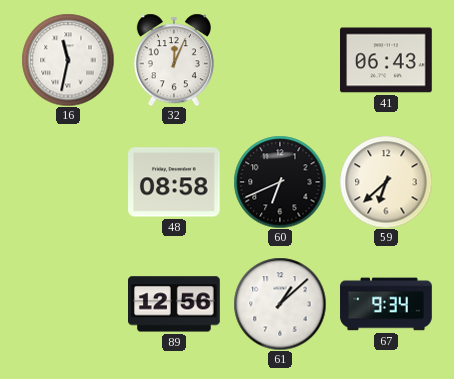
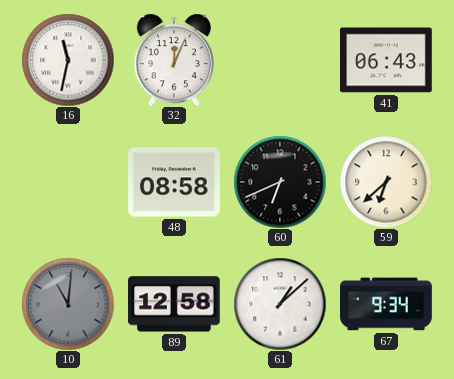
10: none -> 11:01
89: 12:56 -> 12:58
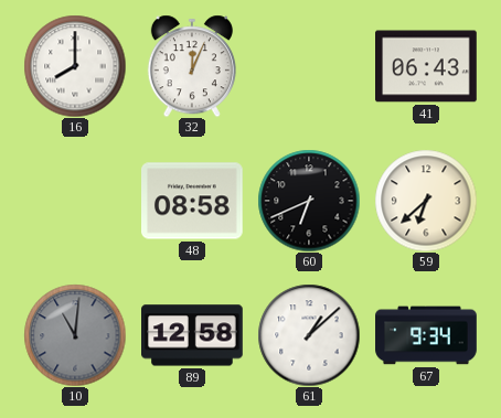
16: 11:32 -> 8:00
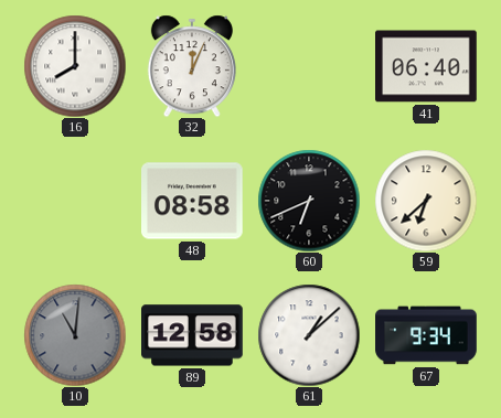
41: 06:43 -> 06:40
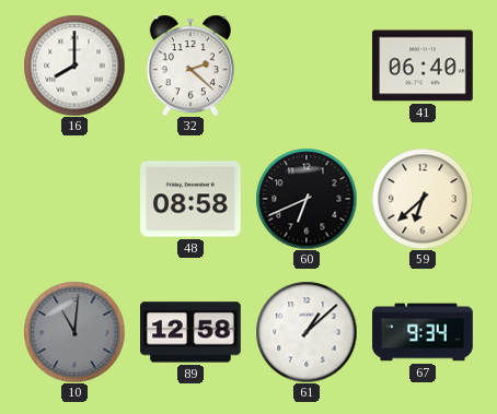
32: 12:04 -> 2:22
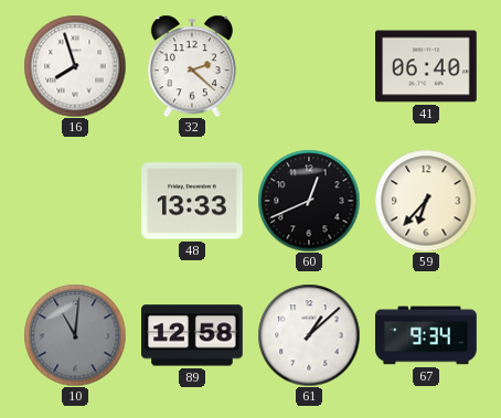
16: 8:00 -> 7:57
48: 08:58 -> 13:33
60: 6:41 -> 12:41
59: 6:38 -> 6:37
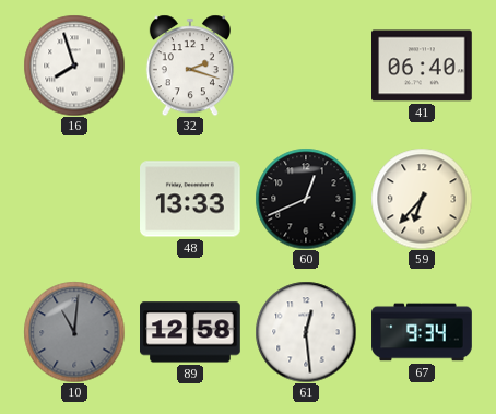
32: 2:22 -> 2:18
61: 1:08 -> 12:29
